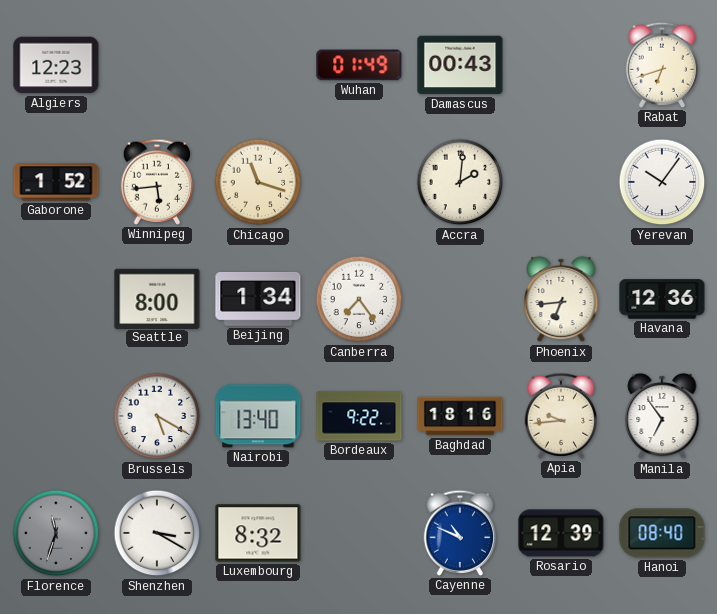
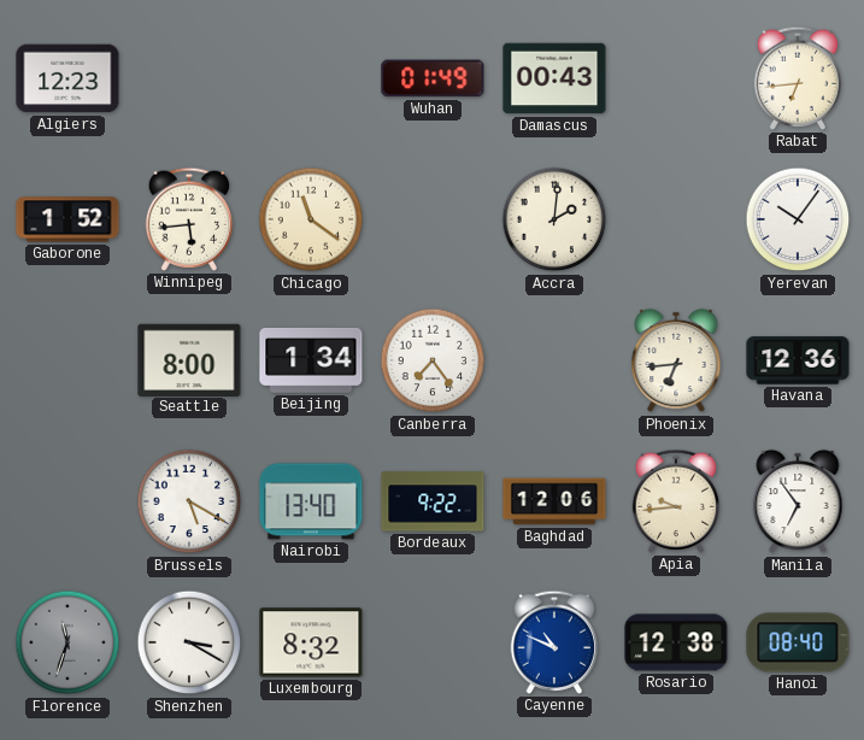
Rabat: 6:42 -> 6:44
Chicago: 11:18 -> 11:21
Baghdad: 18:16 -> 12:06
Rosario: 12:39 -> 12:38
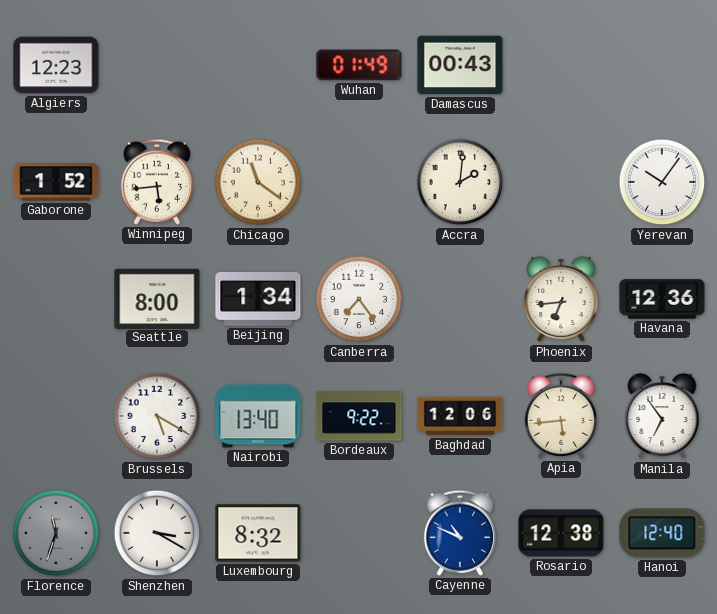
Rabat: 6:44 -> none
Apia: 9:44 -> 5:44
Hanoi: 08:40 -> 12:40
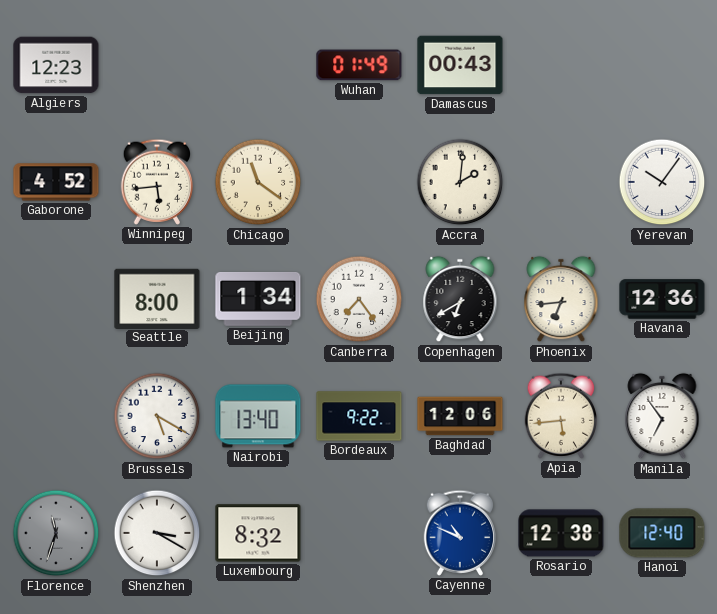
Gaborone: 1:52 -> 4:52
Copenhagen: none -> 6:40
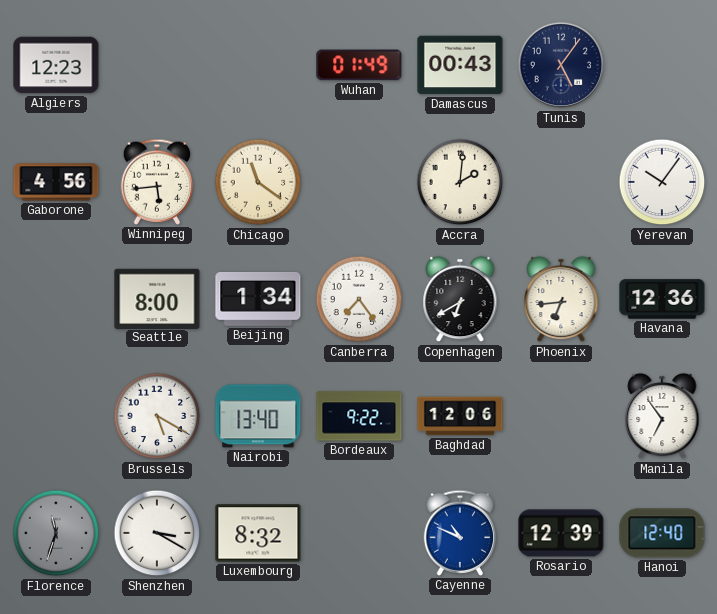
Tunis: none -> 5:06
Gaborone: 4:52 -> 4:56
Apia: 5:44 -> none
Rosario: 12:38 -> 12:39
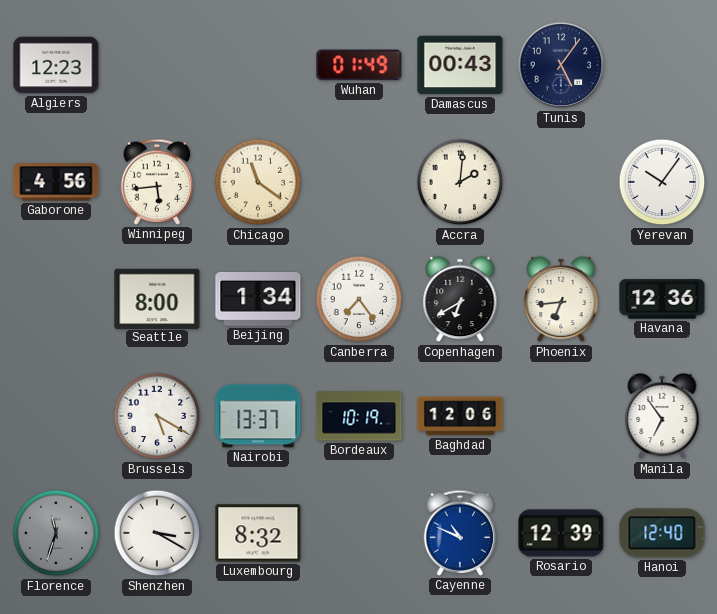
Nairobi: 13:40 -> 13:37
Bordeaux: 9:22 -> 10:19
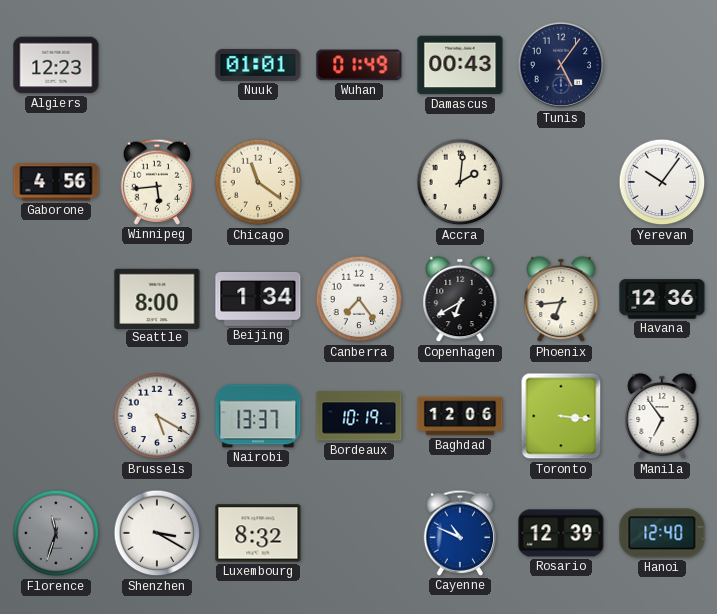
Nuuk: none -> 01:01
Toronto: none -> 3:16
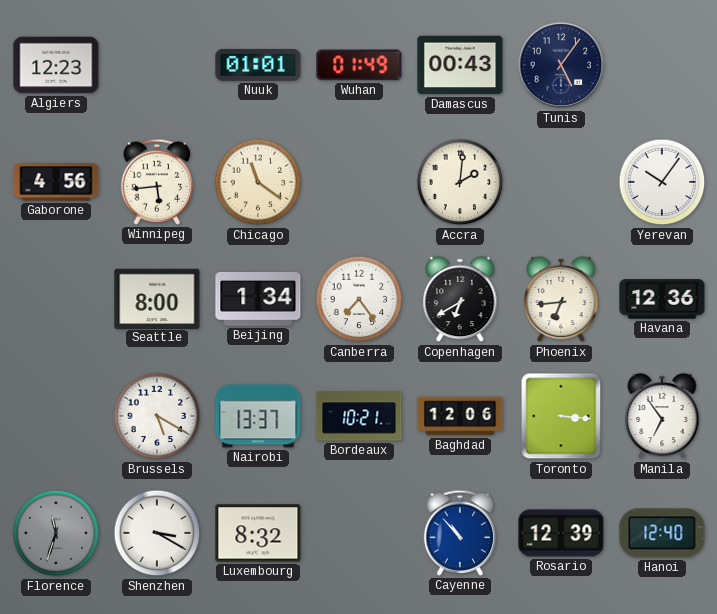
Bordeaux: 10:19 -> 10:21
Cayenne: 10:49 -> 10:53
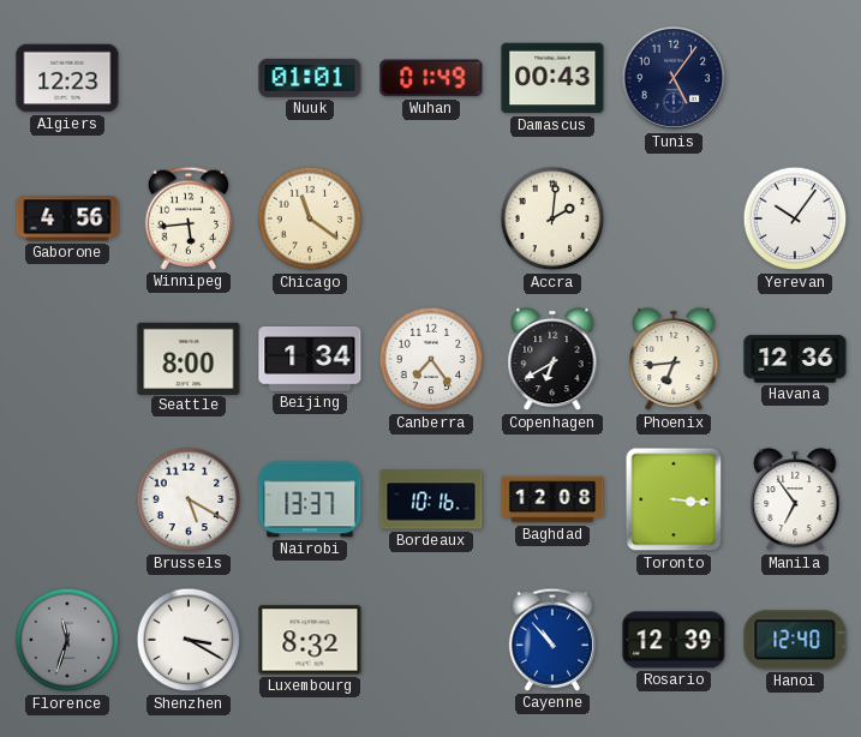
Bordeaux: 10:21 -> 10:16
Baghdad: 12:06 -> 12:08
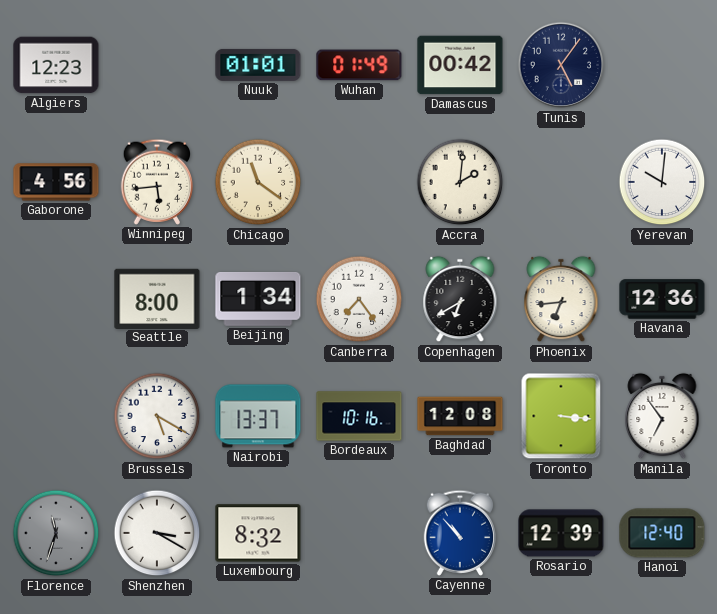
Damascus: 00:43 -> 00:42
Yerevan: 10:06 -> 10:01
